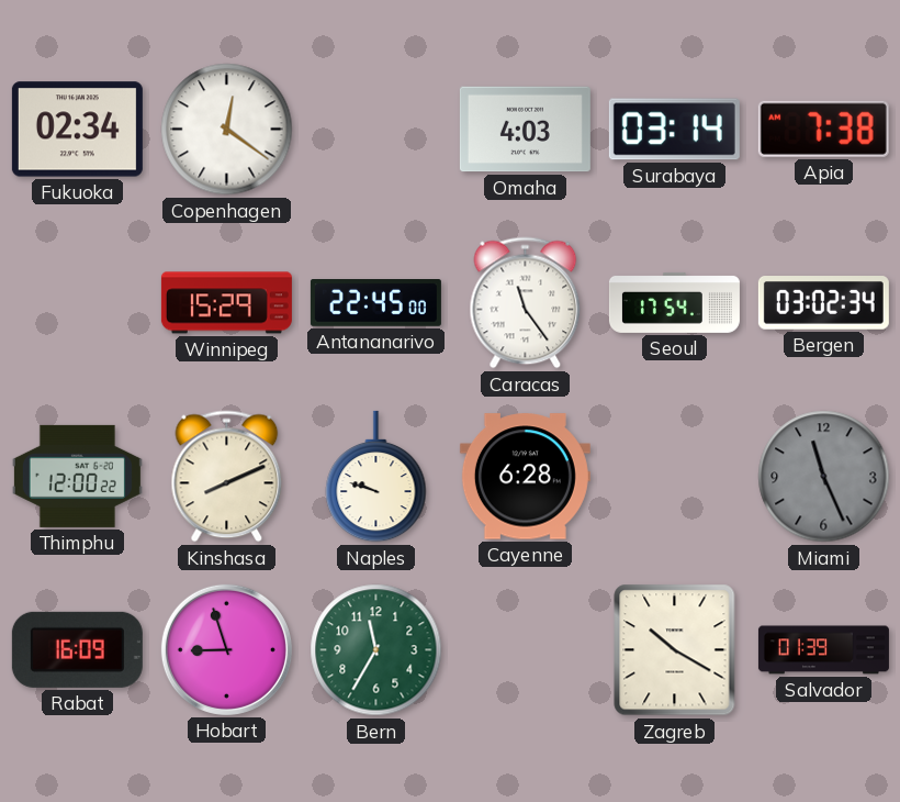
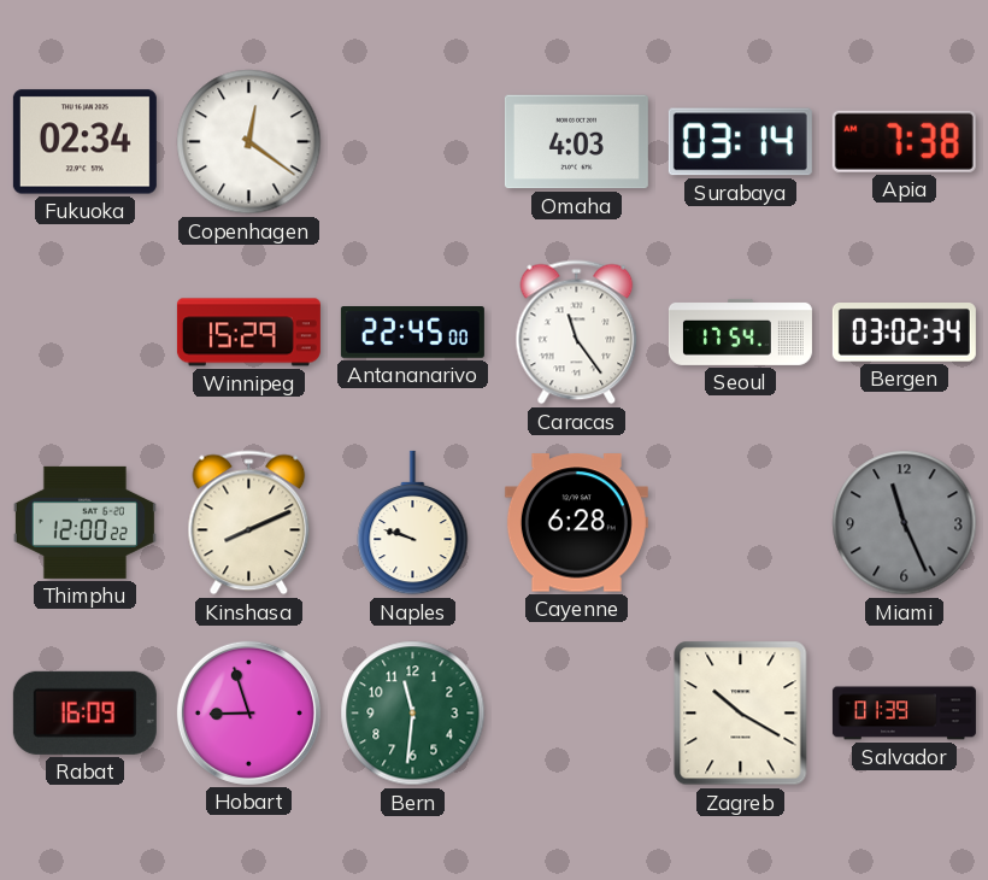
Bern: 11:35 -> 11:31
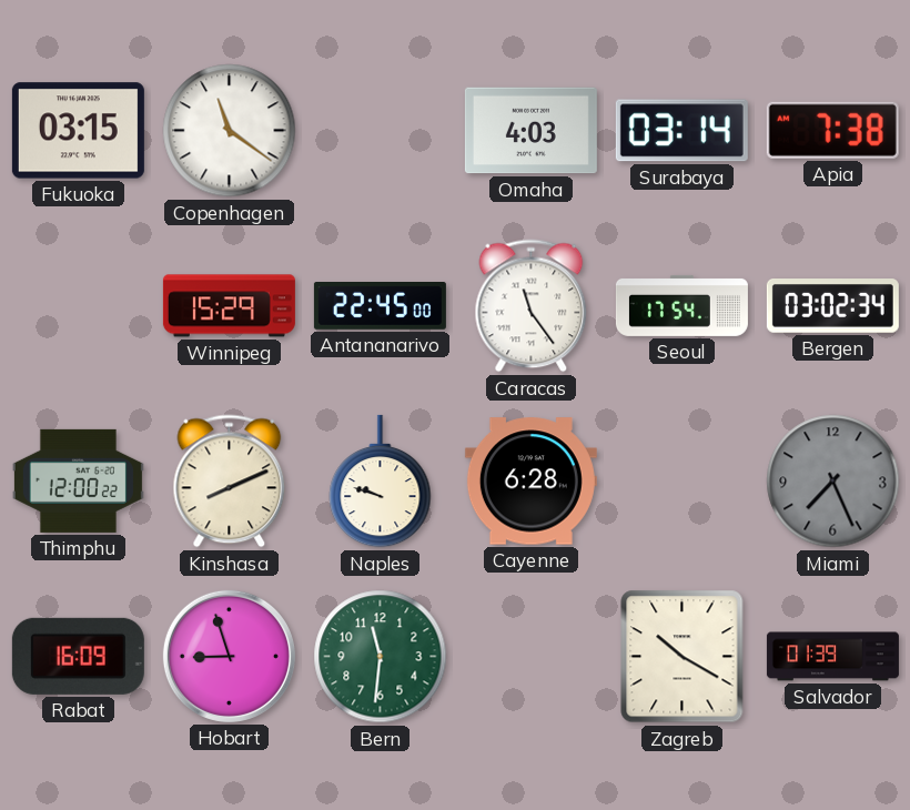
Fukuoka: 02:34 -> 03:15
Copenhagen: 12:21 -> 11:21
Miami: 11:26 -> 7:26
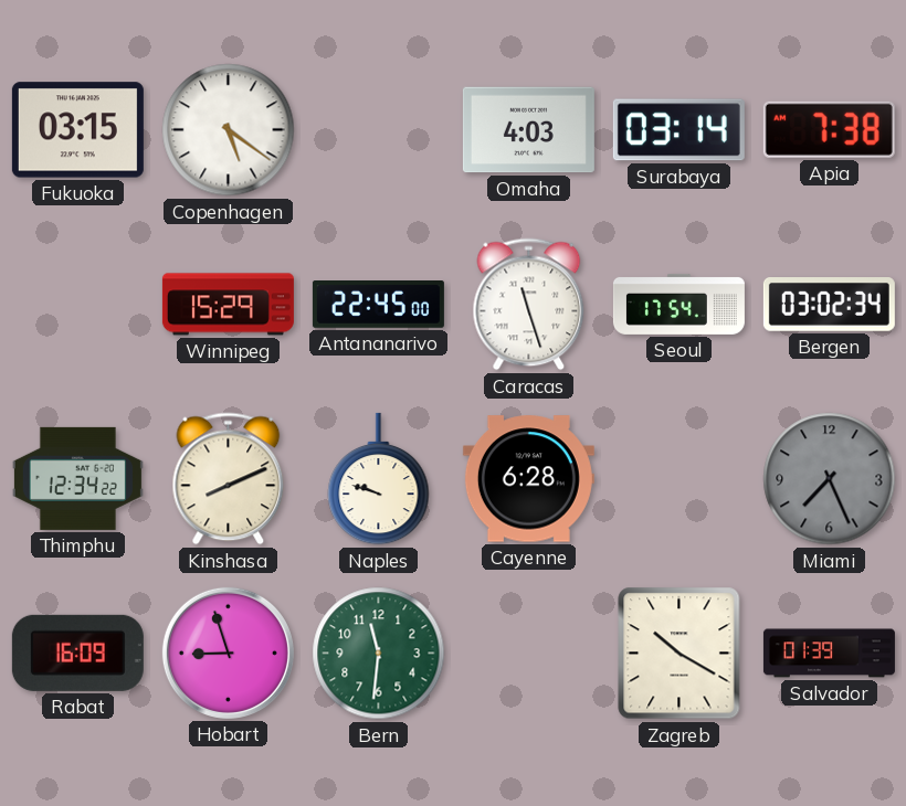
Copenhagen: 11:21 -> 5:21
Caracas: 11:24 -> 11:27
Thimphu: 12:00 -> 12:34
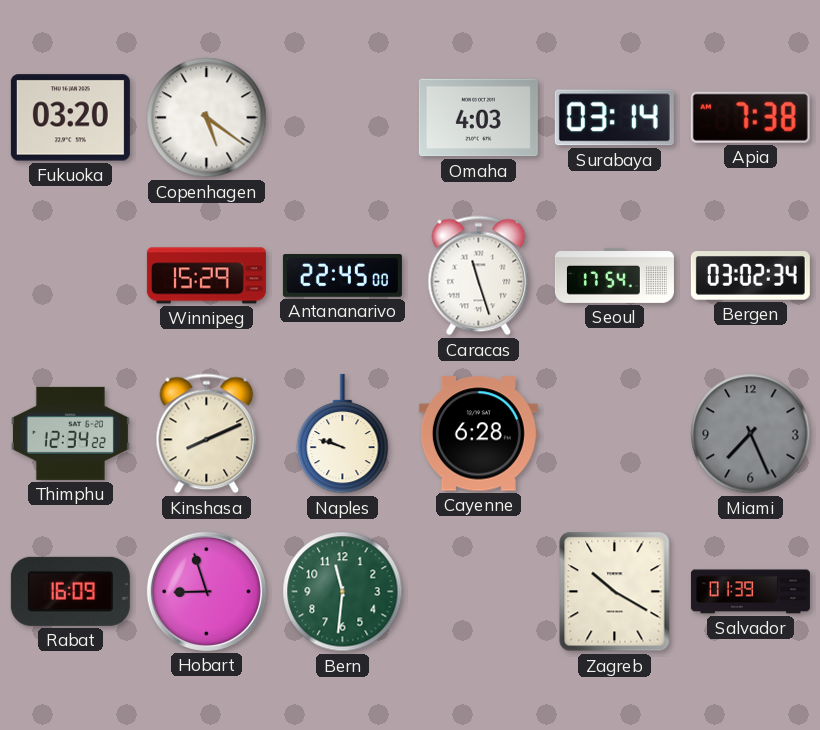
Fukuoka: 03:15 -> 03:20
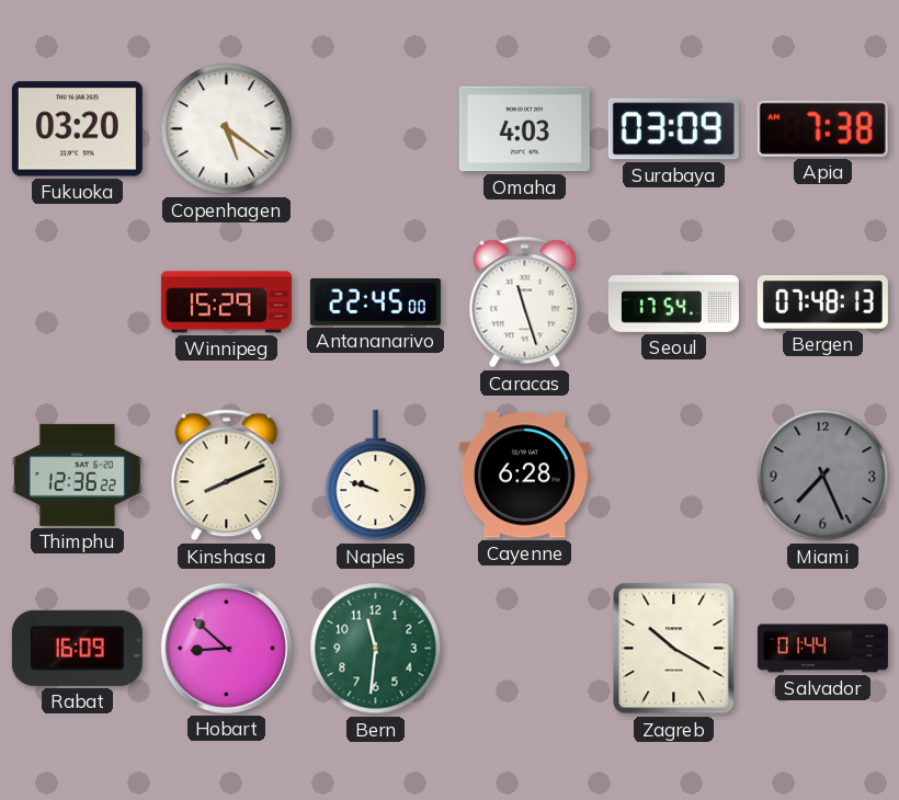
Surabaya: 03:14 -> 03:09
Bergen: 03:02 -> 07:48
Thimphu: 12:34 -> 12:36
Hobart: 8:57 -> 8:52
Salvador: 01:39 -> 01:44
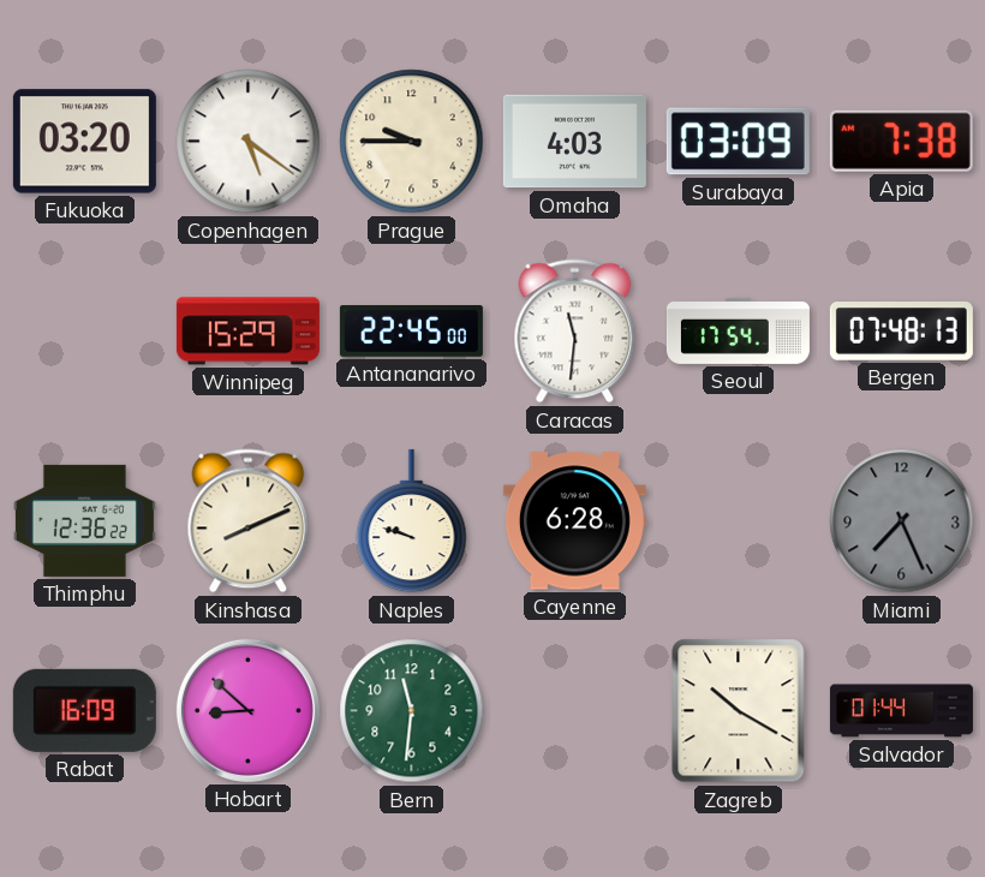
Prague: none -> 9:45
Caracas: 11:27 -> 11:31
